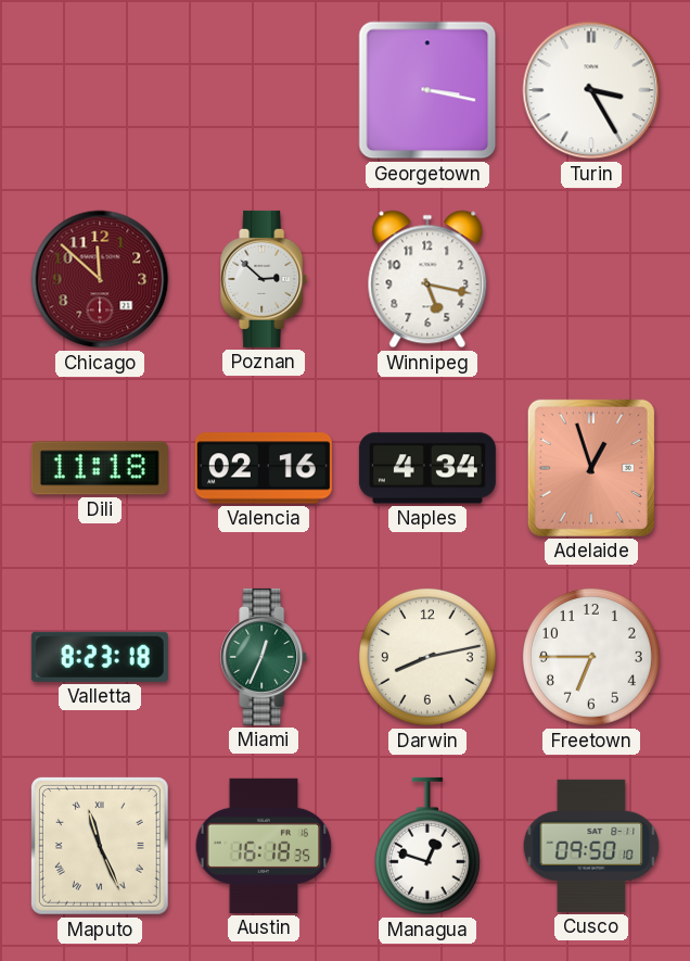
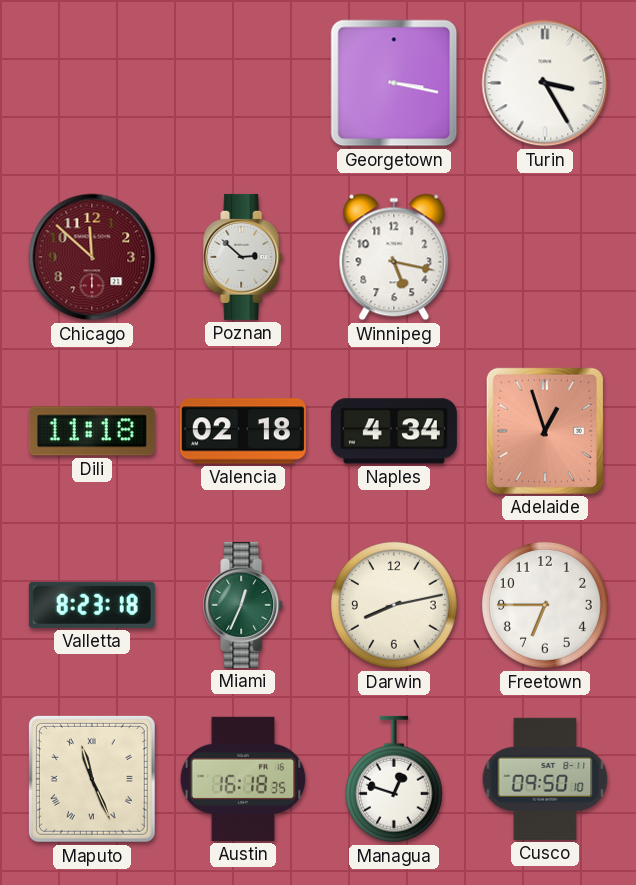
Valencia: 02:16 -> 02:18
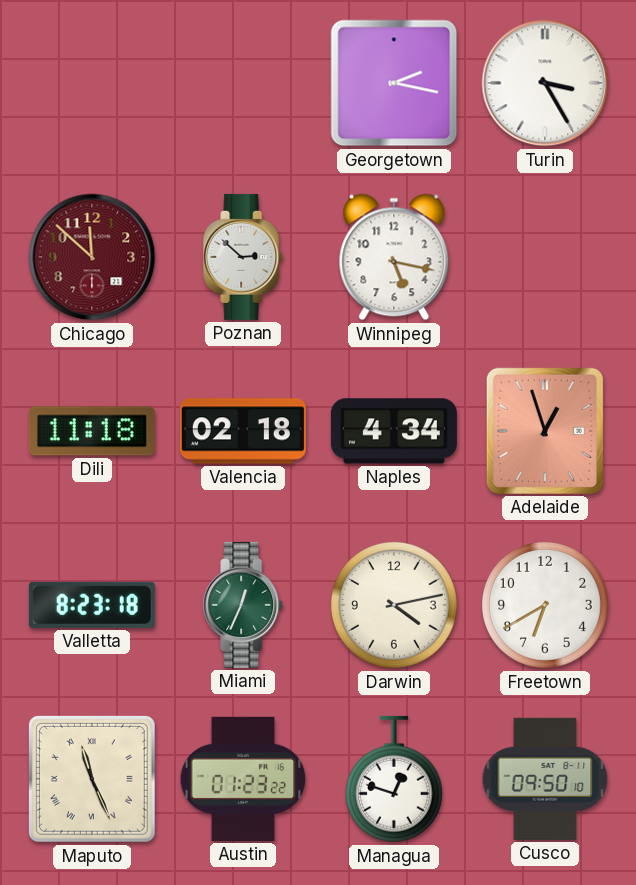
Georgetown: 3:17 -> 2:17
Darwin: 8:13 -> 4:13
Freetown: 6:45 -> 6:40
Austin: 16:18 -> 01:23
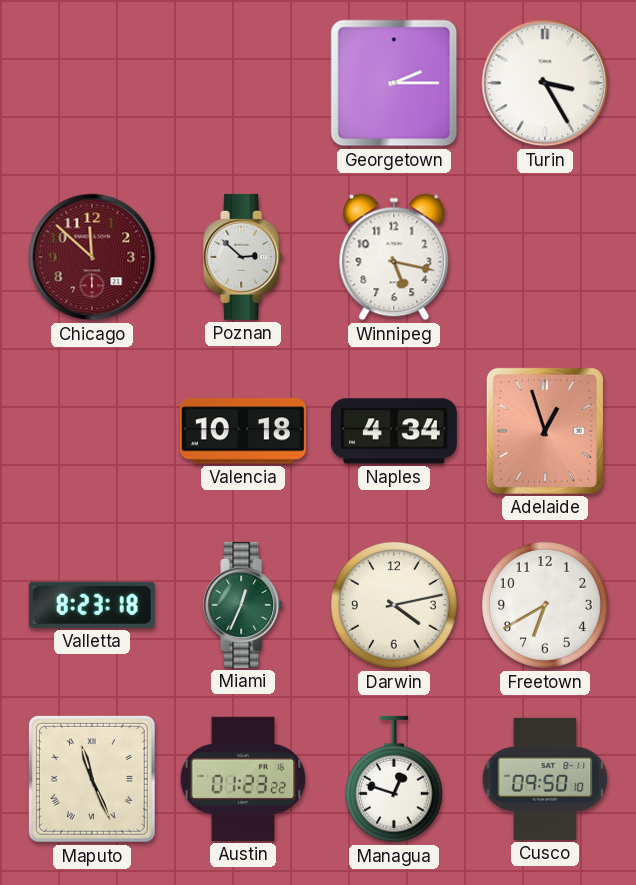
Georgetown: 2:17 -> 2:15
Dili: 11:18 -> none
Valencia: 02:18 -> 10:18
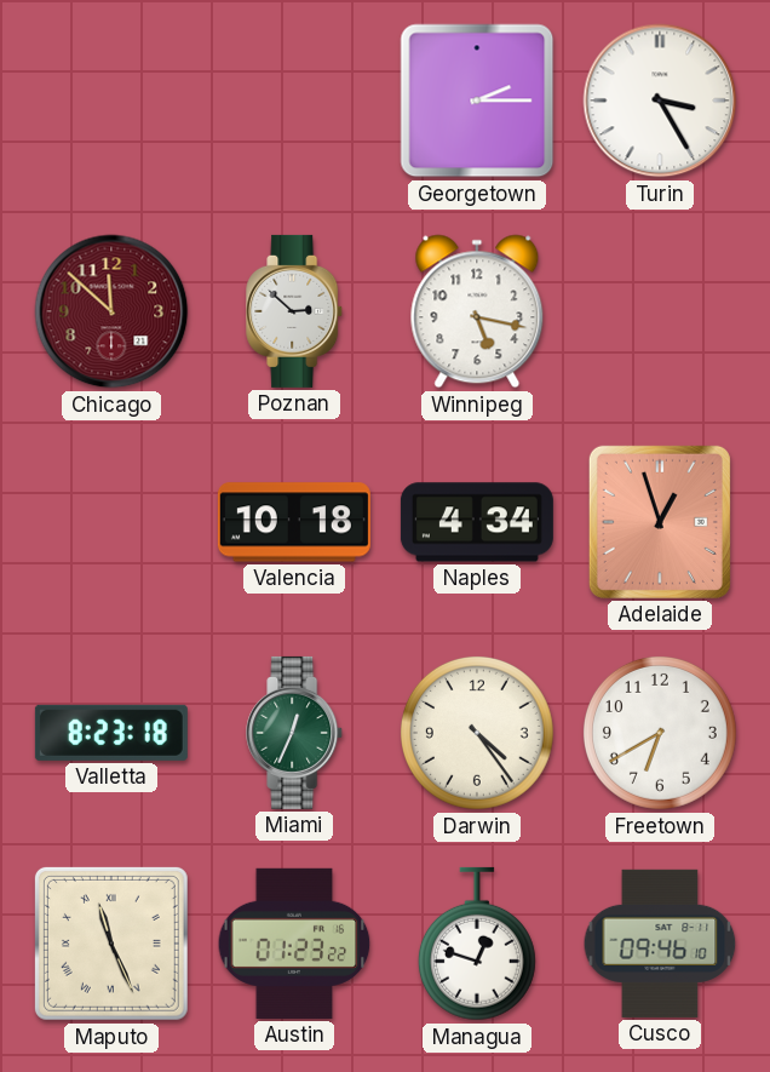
Darwin: 4:13 -> 4:24
Cusco: 09:50 -> 09:46
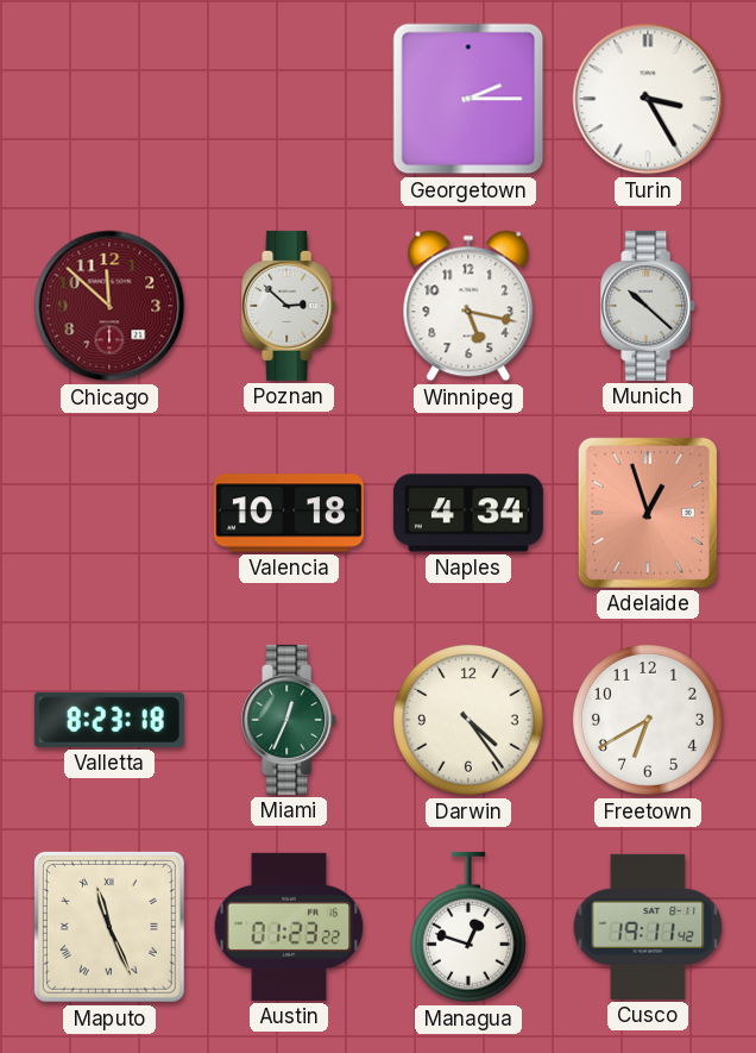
Munich: none -> 10:22
Cusco: 09:46 -> 19:11
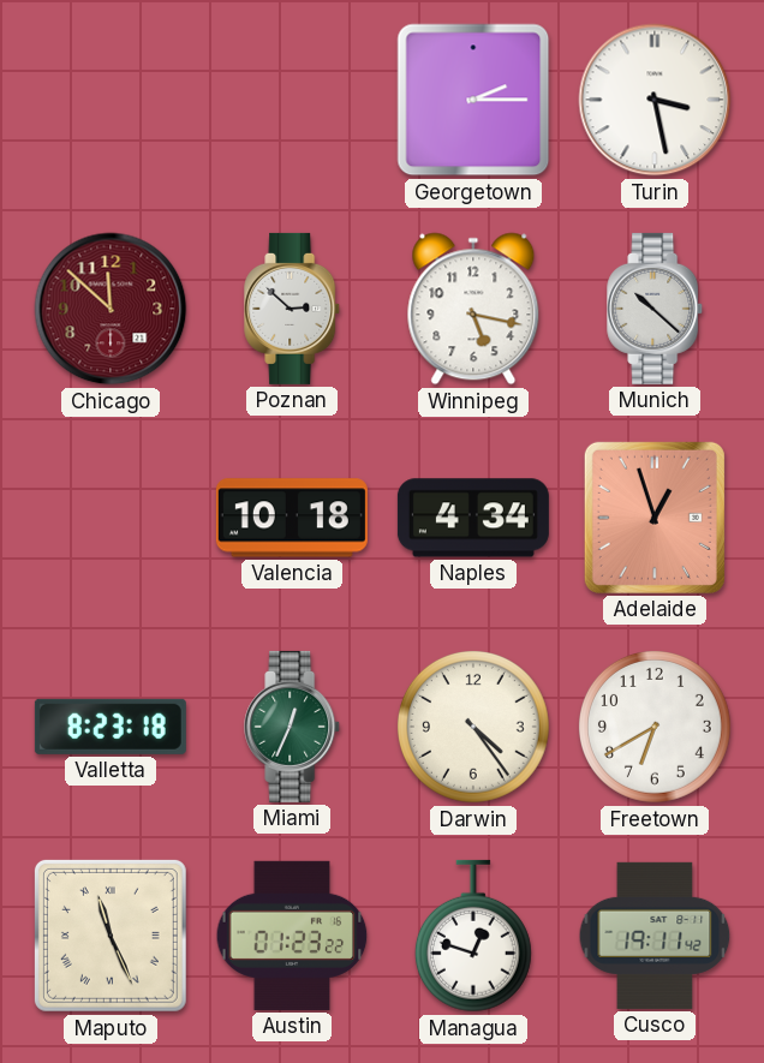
Turin: 3:25 -> 3:28
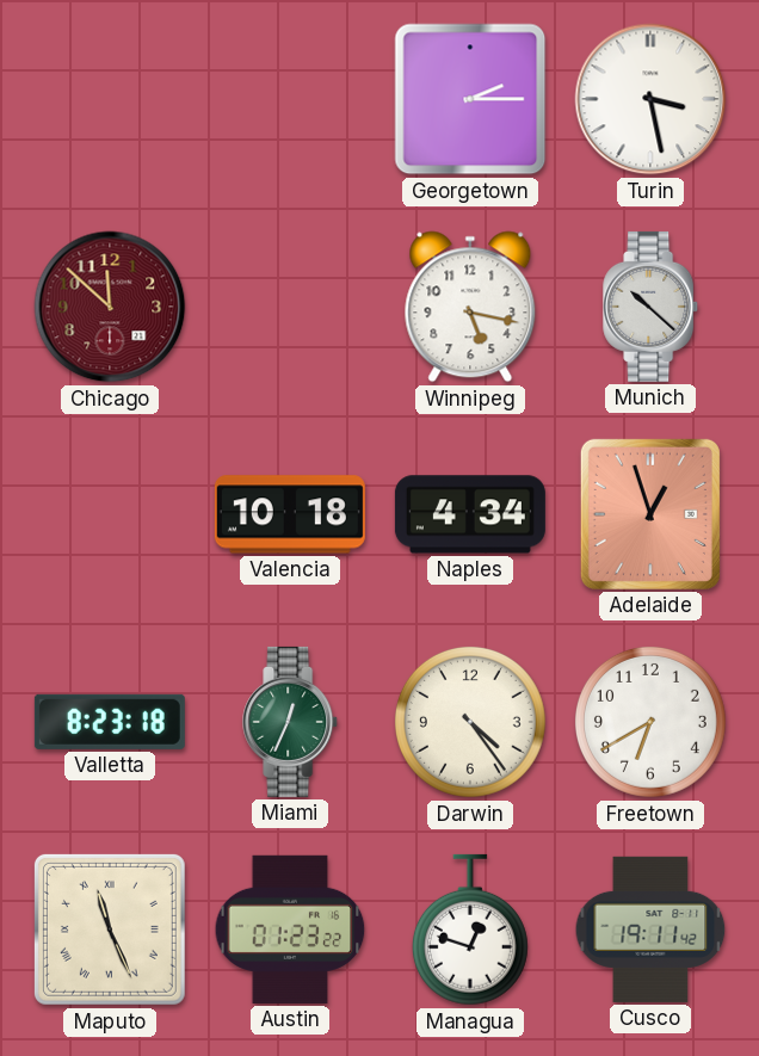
Poznan: 2:52 -> none
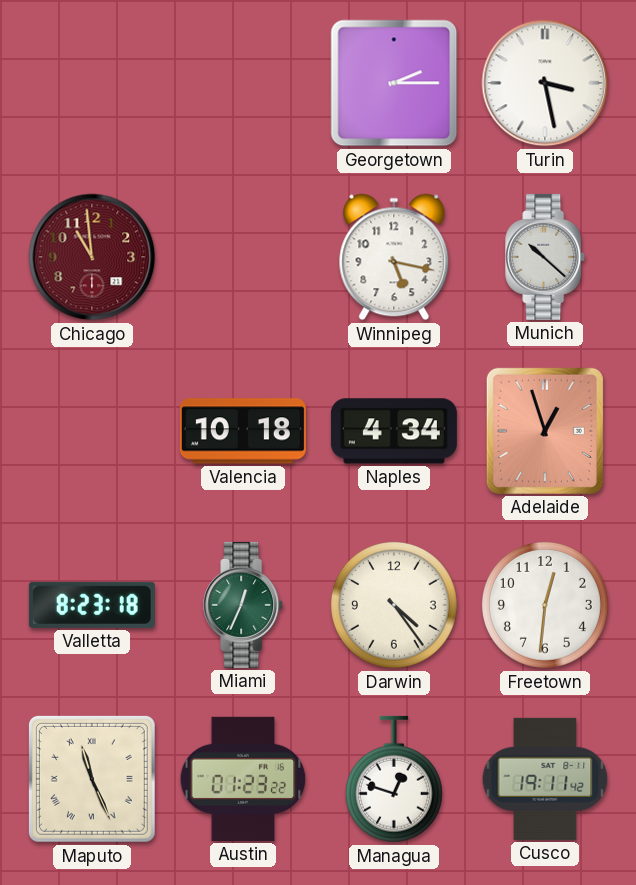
Chicago: 11:52 -> 10:59
Freetown: 6:40 -> 12:31
